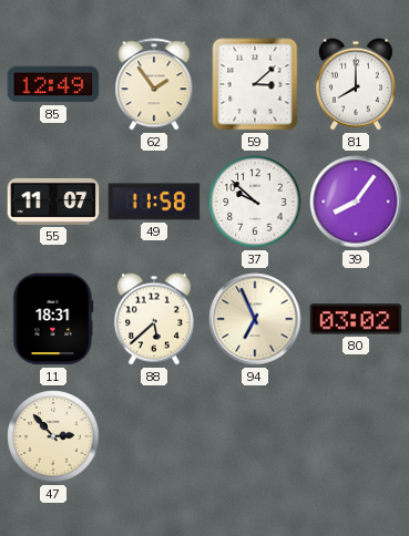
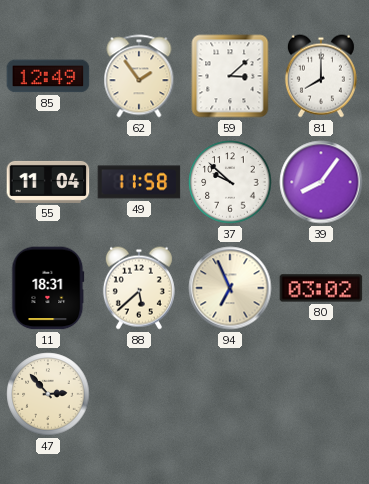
55: 11:07 -> 11:04
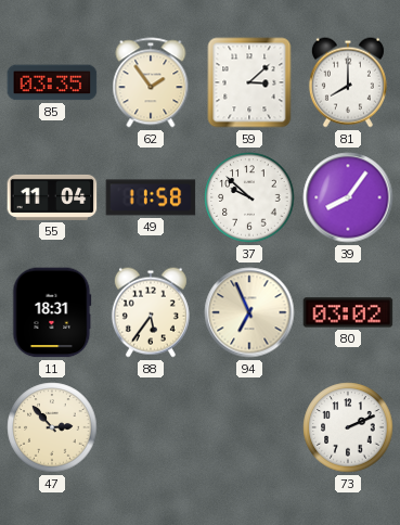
85: 12:49 -> 03:35
88: 5:38 -> 5:36
73: none -> 2:11
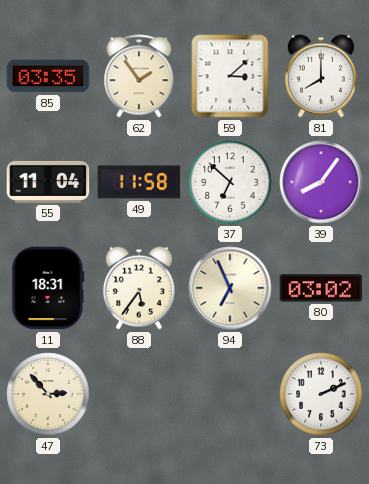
37: 9:52 -> 6:52
